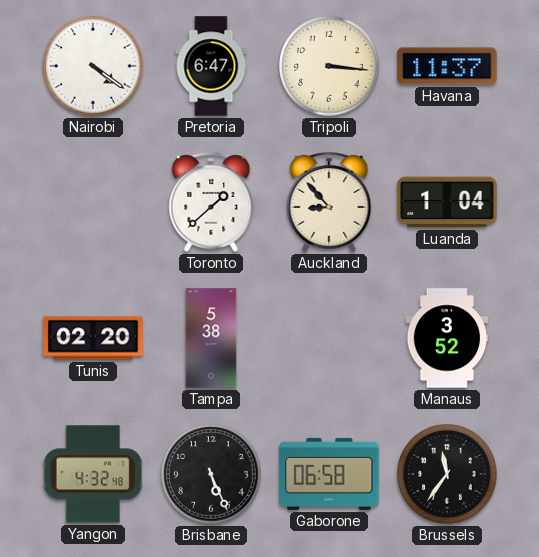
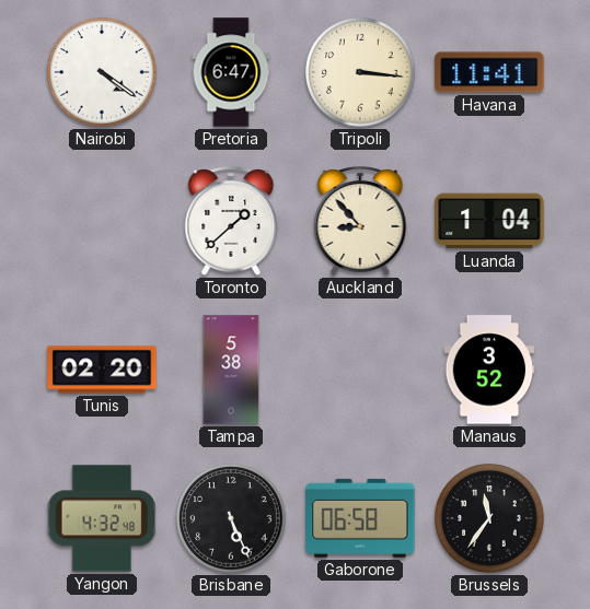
Havana: 11:37 -> 11:41
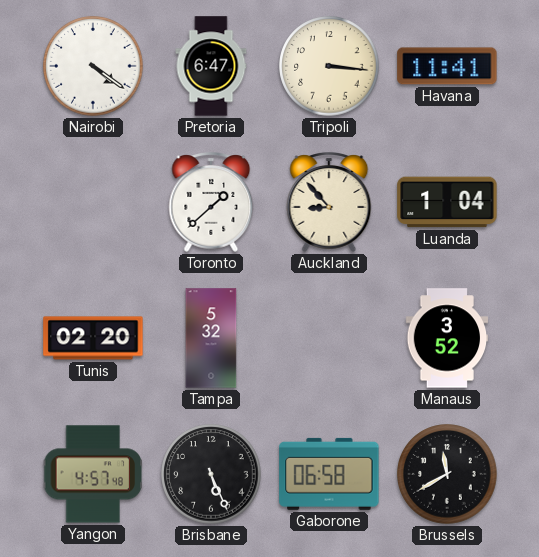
Tampa: 5:38 -> 5:32
Yangon: 4:32 -> 4:57
Brussels: 11:36 -> 11:40
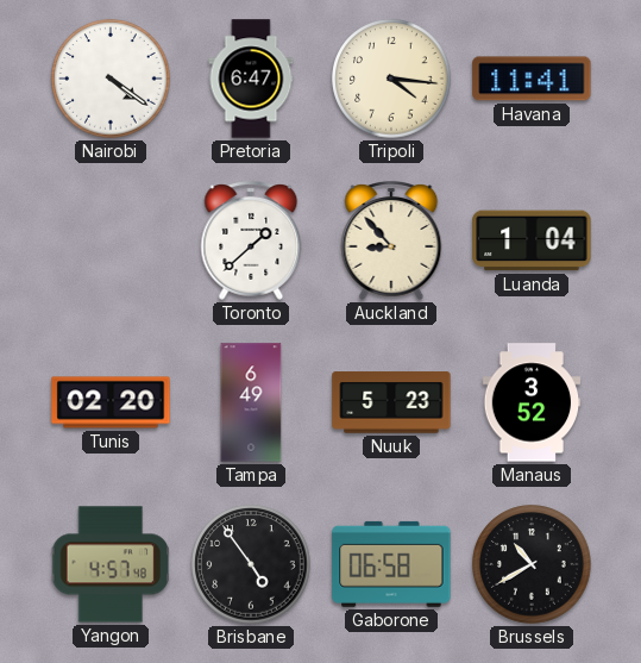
Tripoli: 3:16 -> 4:16
Tampa: 5:32 -> 6:49
Nuuk: none -> 5:23
Brisbane: 5:26 -> 4:54
Brussels: 11:40 -> 10:40
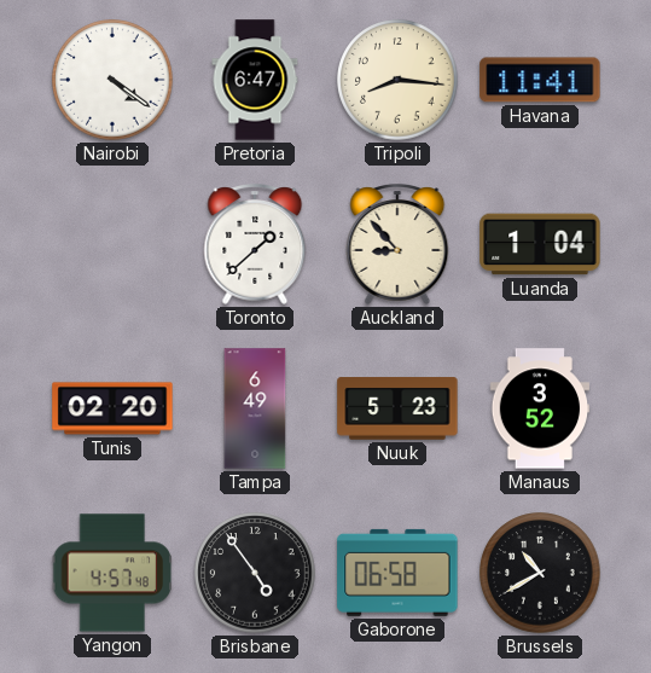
Tripoli: 4:16 -> 8:16
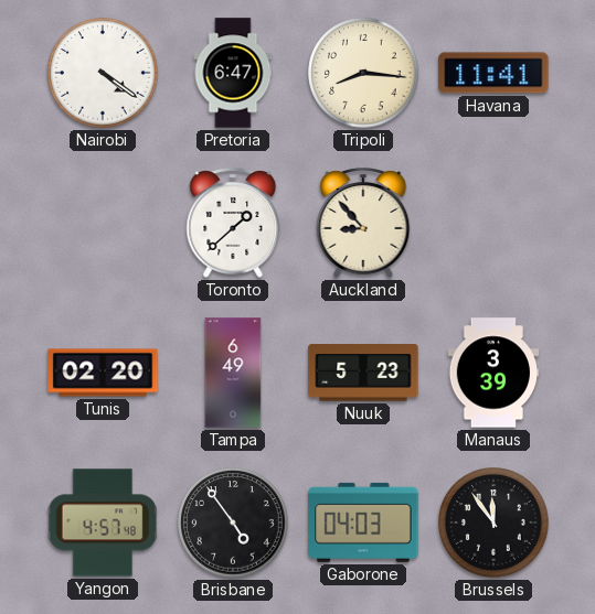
Luanda: 1:04 -> none
Manaus: 3:52 -> 3:39
Gaborone: 06:58 -> 04:03
Brussels: 10:40 -> 11:54
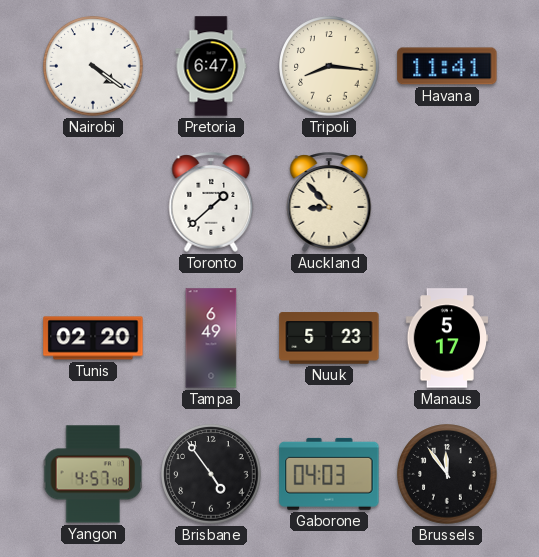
Manaus: 3:39 -> 5:17
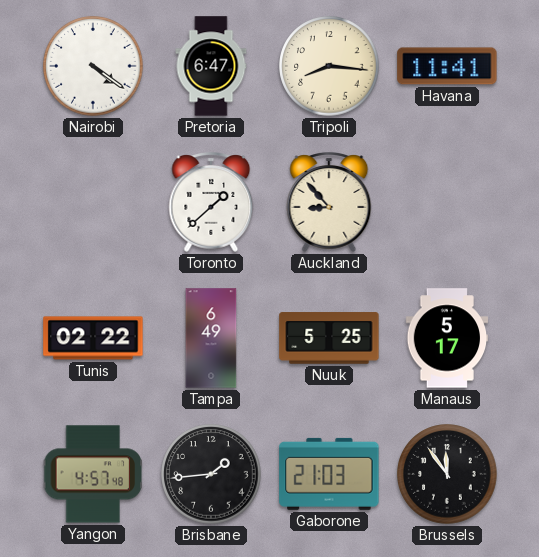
Tunis: 02:20 -> 02:22
Nuuk: 5:23 -> 5:25
Brisbane: 4:54 -> 1:44
Gaborone: 04:03 -> 21:03
